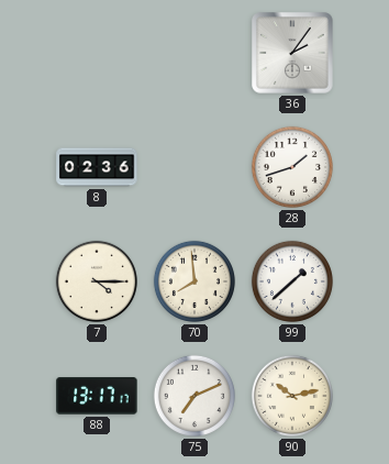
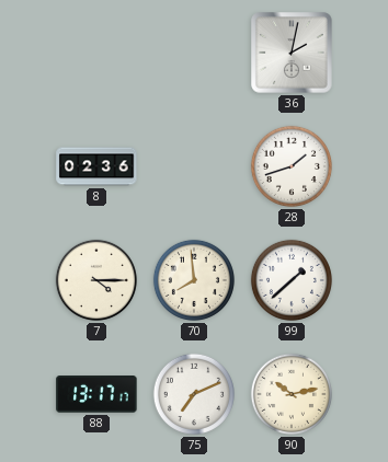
36: 2:06 -> 2:02
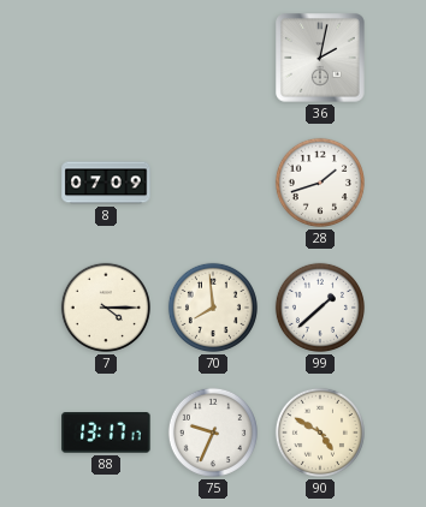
8: 02:36 -> 07:09
75: 7:11 -> 9:34
90: 10:13 -> 4:50
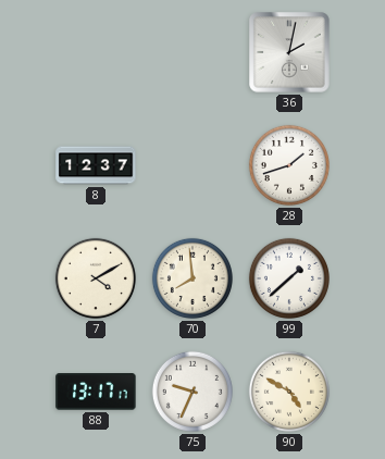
8: 07:09 -> 12:37
7: 4:15 -> 4:10
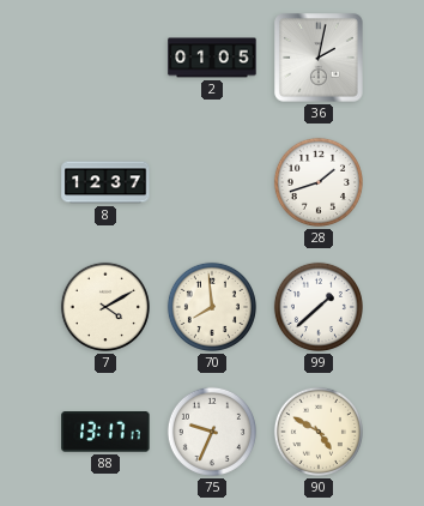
2: none -> 01:05
